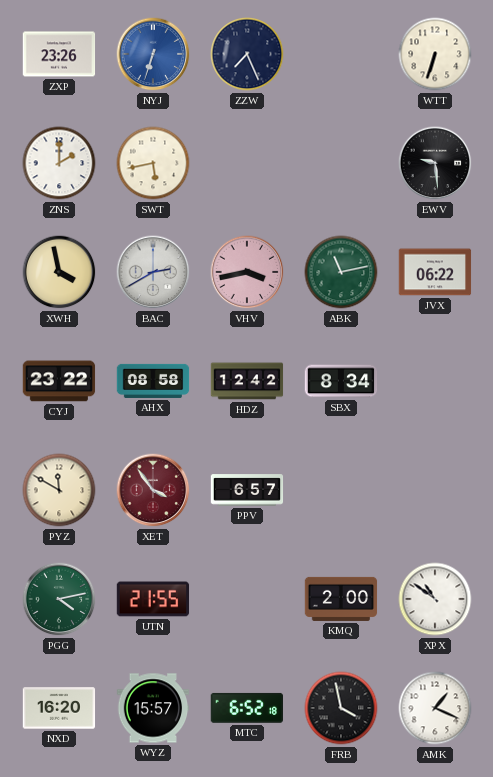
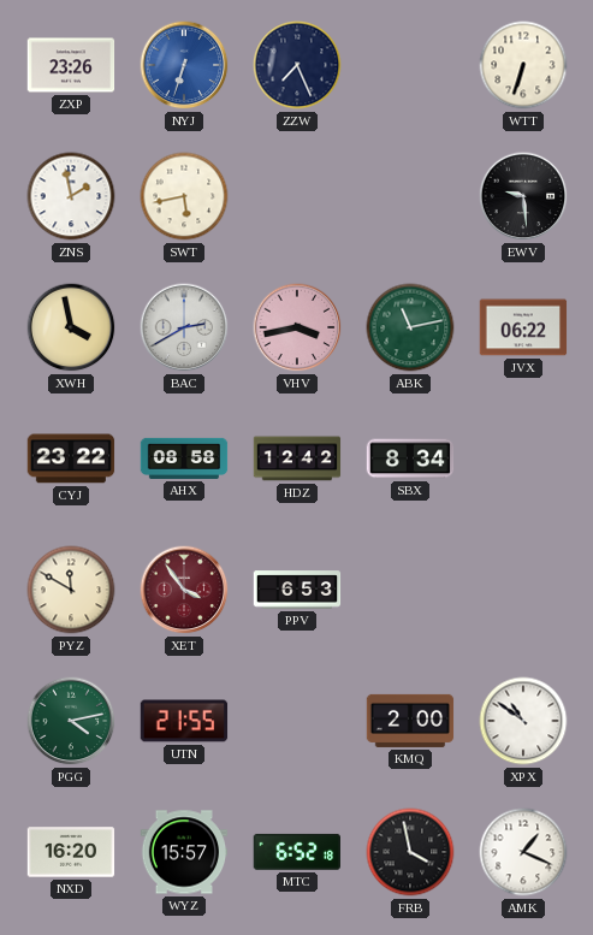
ZNS: 2:00 -> 1:58
PPV: 6:57 -> 6:53
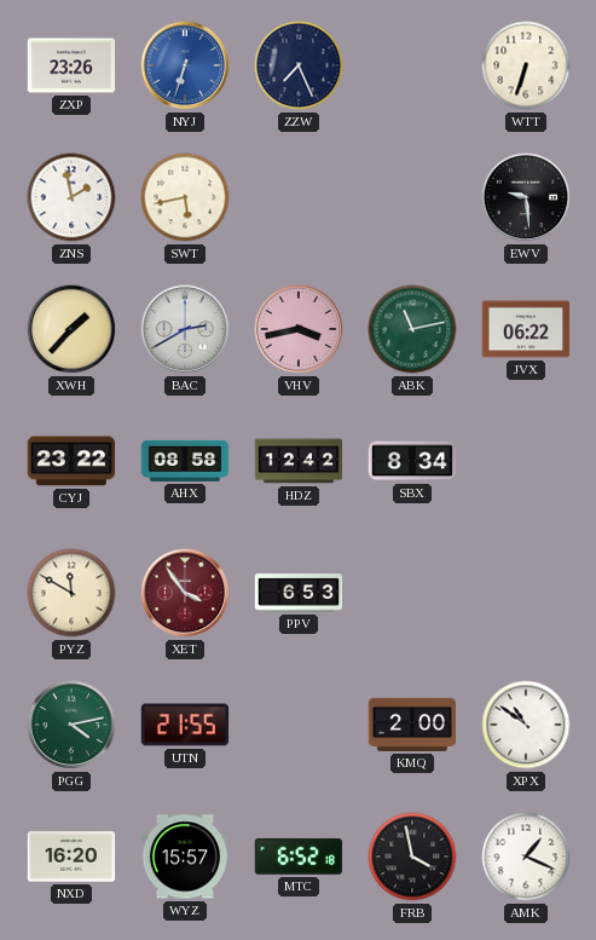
XWH: 3:58 -> 1:37
